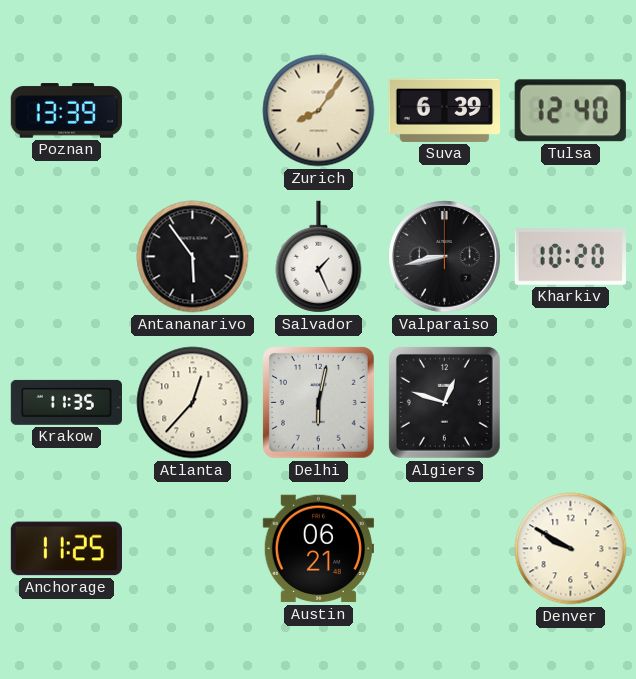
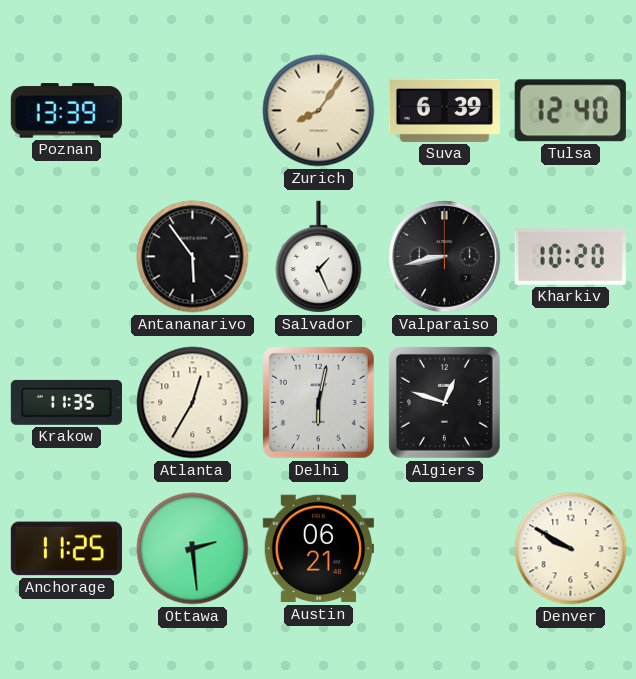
Atlanta: 12:37 -> 12:35
Ottawa: none -> 2:29
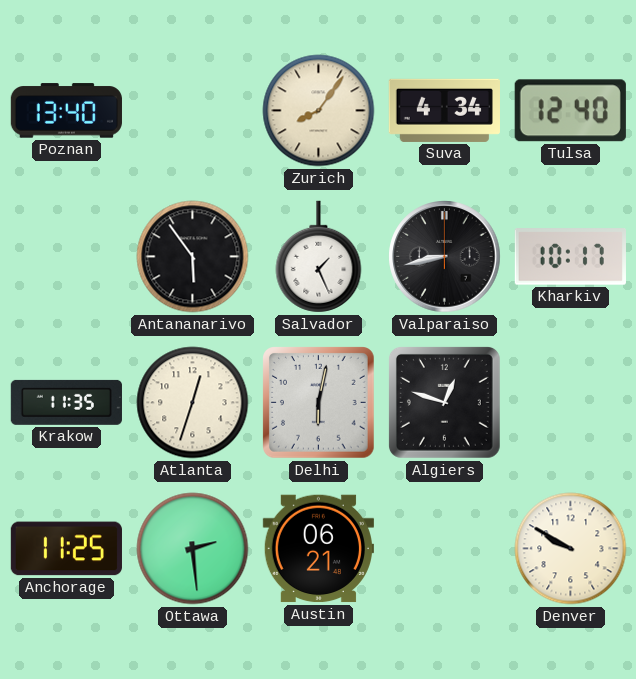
Poznan: 13:39 -> 13:40
Suva: 6:39 -> 4:34
Kharkiv: 10:20 -> 10:17
Atlanta: 12:35 -> 12:33
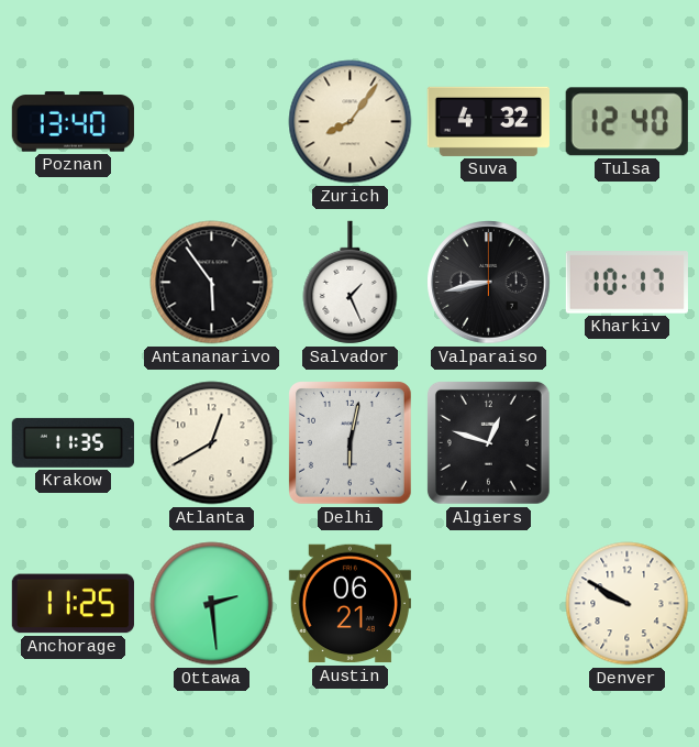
Suva: 4:34 -> 4:32
Atlanta: 12:33 -> 12:40
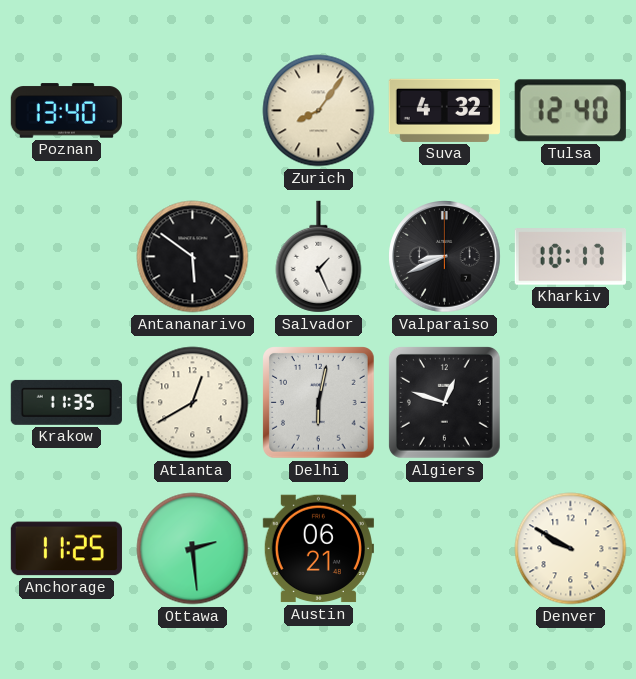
Antananarivo: 5:54 -> 5:51
Valparaiso: 8:43 -> 8:41
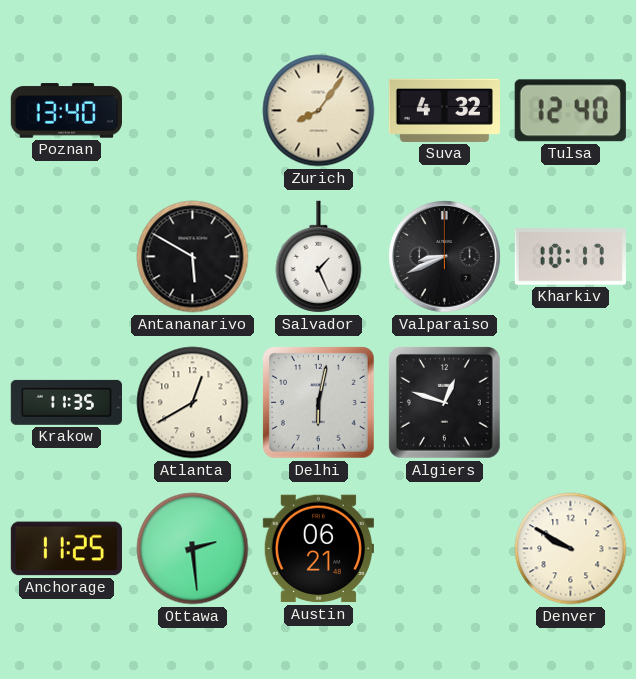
Antananarivo: 5:51 -> 5:50
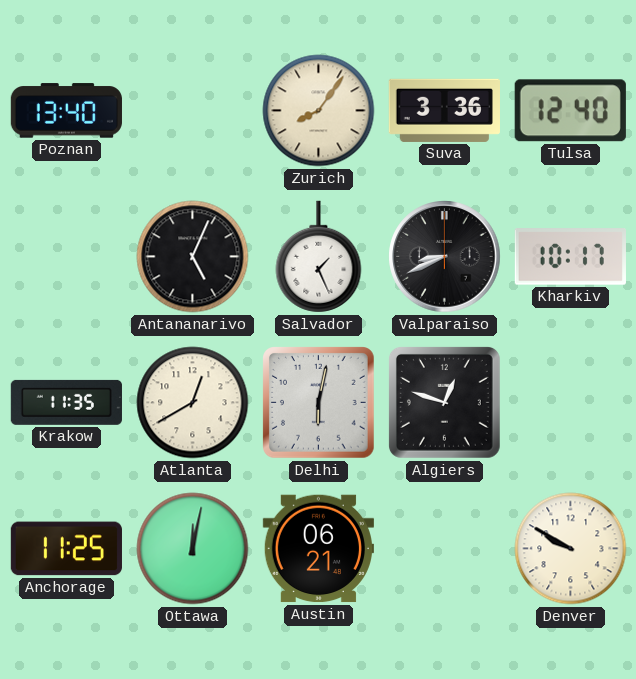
Suva: 4:32 -> 3:36
Antananarivo: 5:50 -> 5:04
Ottawa: 2:29 -> 12:02
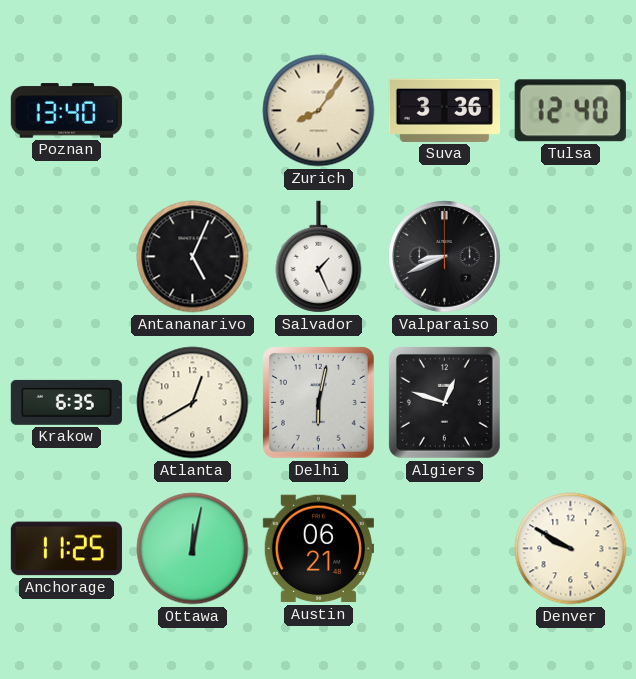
Kharkiv: 10:17 -> none
Krakow: 11:35 -> 6:35
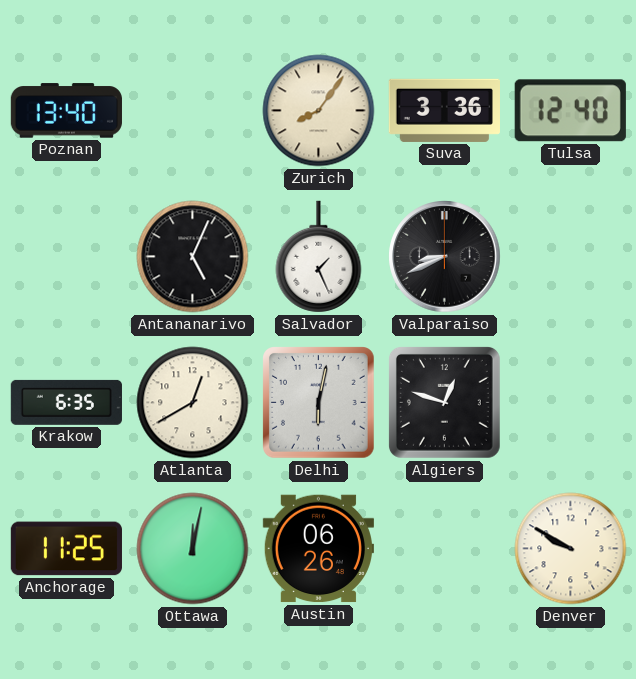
Austin: 06:21 -> 06:26
